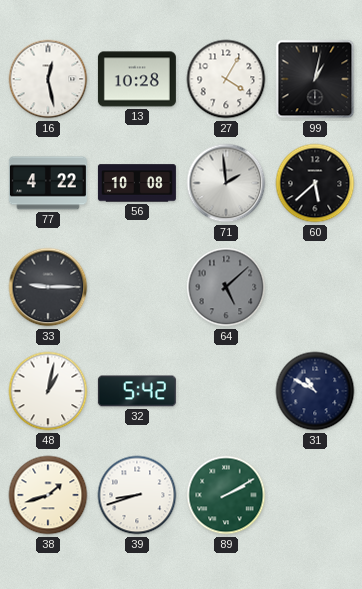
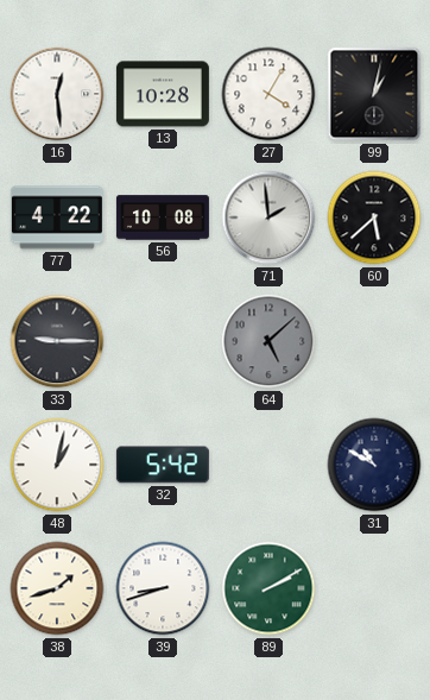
16: 12:28 -> 12:29
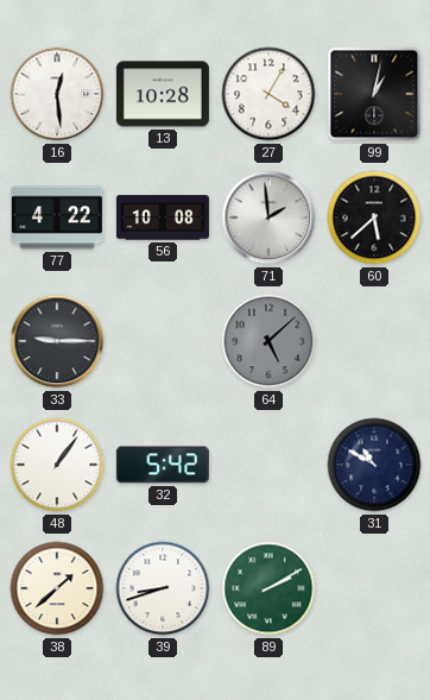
48: 1:02 -> 1:06
38: 1:42 -> 1:38
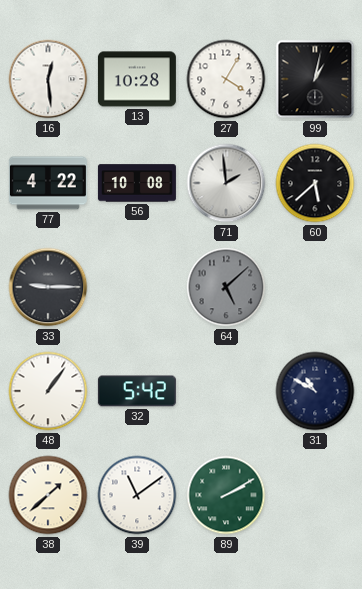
39: 8:42 -> 11:09
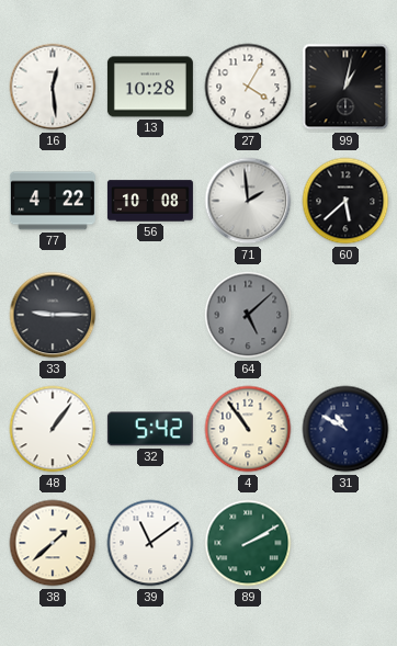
4: none -> 10:54
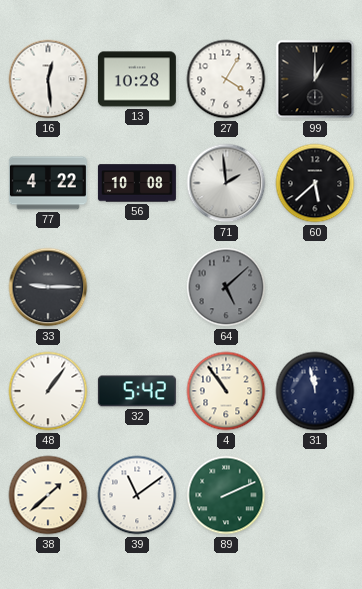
99: 1:02 -> 1:00
31: 10:50 -> 11:58
89: 2:10 -> 2:11
